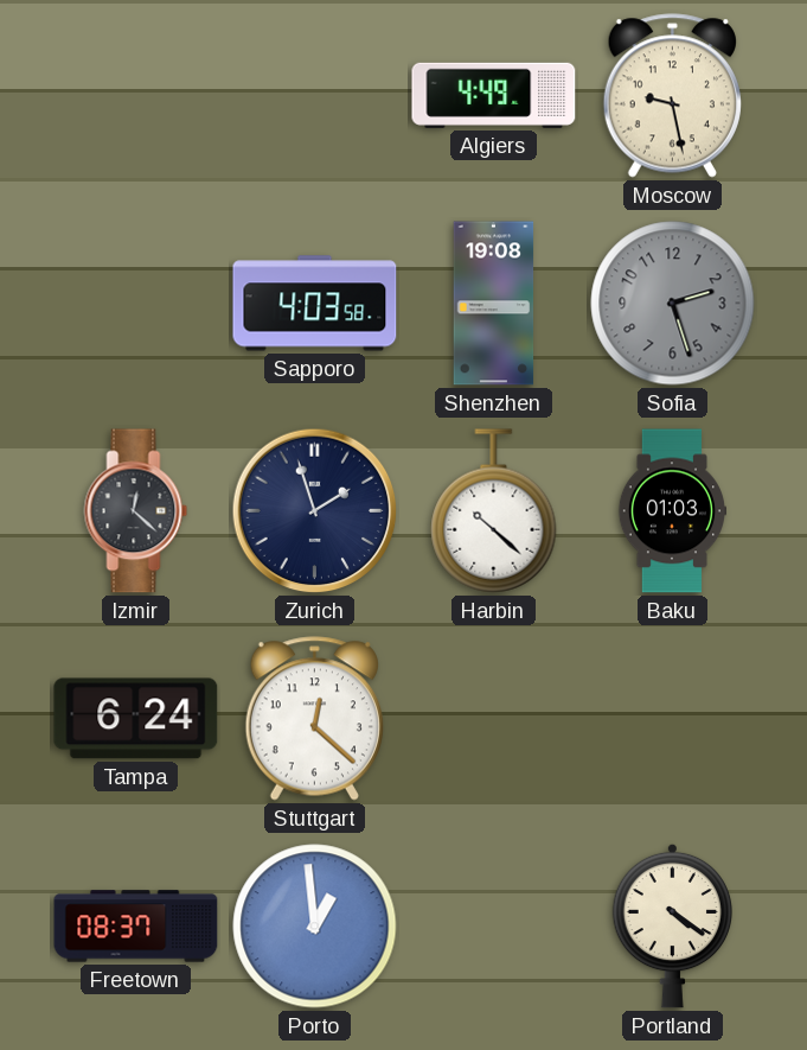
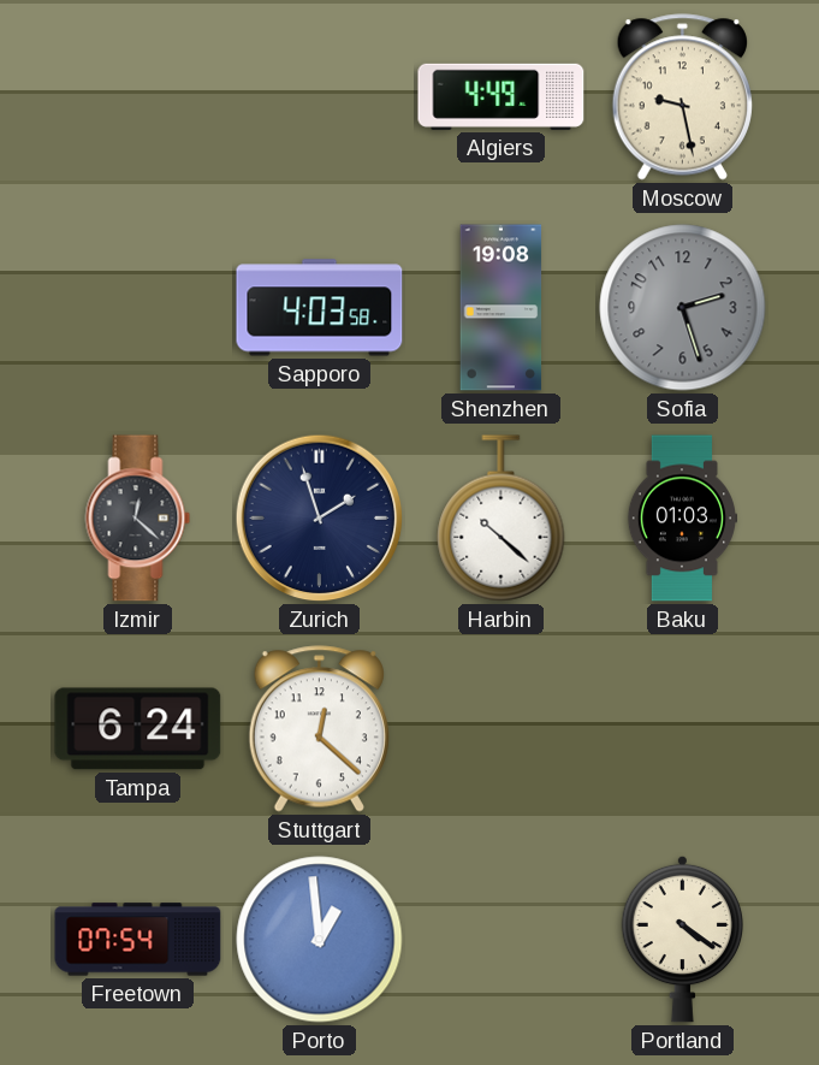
Freetown: 08:37 -> 07:54
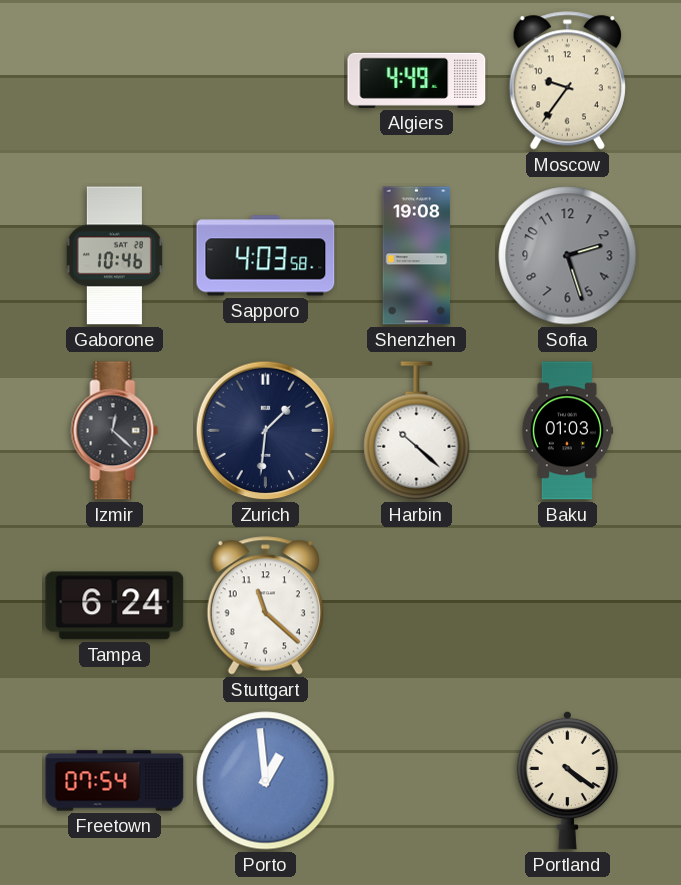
Moscow: 9:28 -> 9:36
Gaborone: none -> 10:46
Zurich: 1:57 -> 1:31
Stuttgart: 12:22 -> 11:22
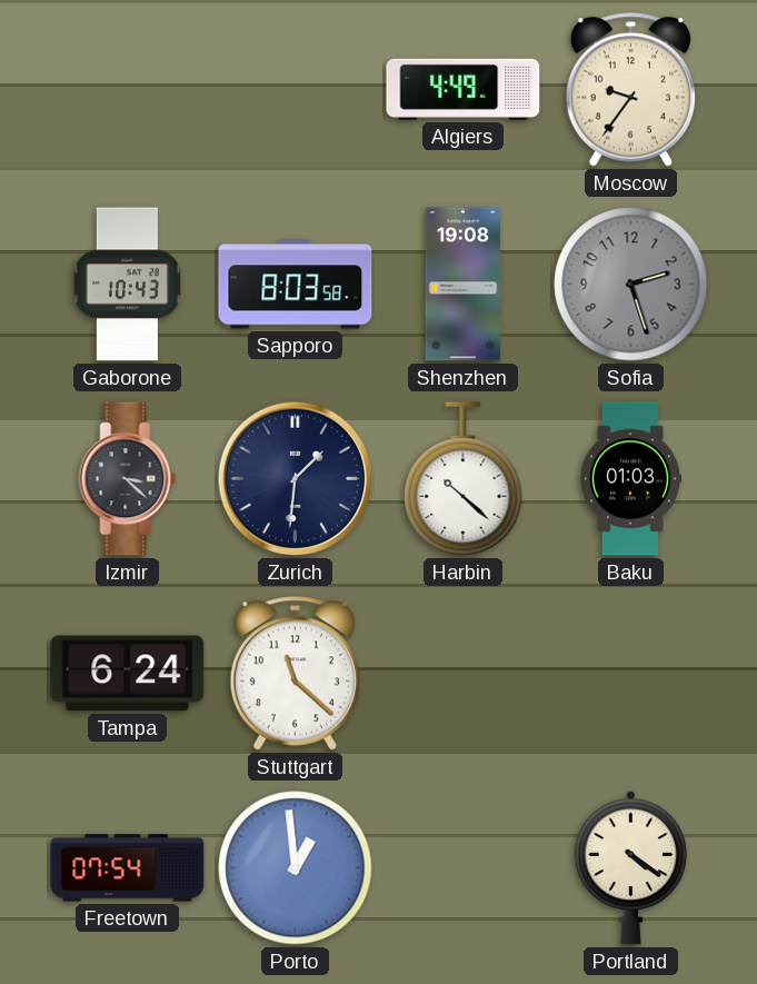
Gaborone: 10:46 -> 10:43
Sapporo: 4:03 -> 8:03
Izmir: 12:22 -> 3:22
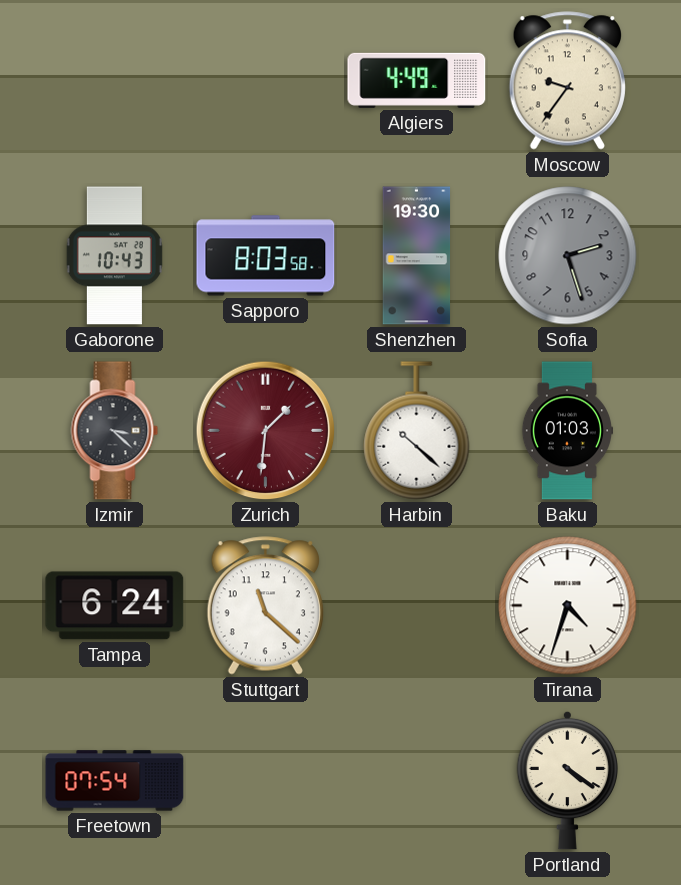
Shenzhen: 19:08 -> 19:30
Zurich dial: navy -> burgundy
Tirana: none -> 4:33
Porto: 12:59 -> none
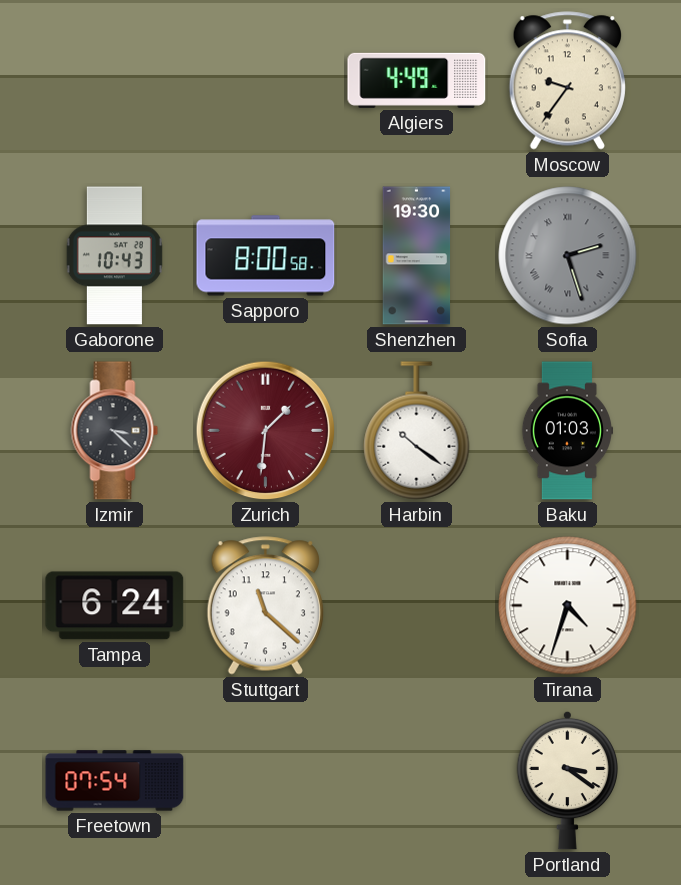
Sapporo: 8:03 -> 8:00
Sofia numerals: Arabic -> Roman
Harbin: 10:22 -> 10:21
Portland: 4:21 -> 3:21
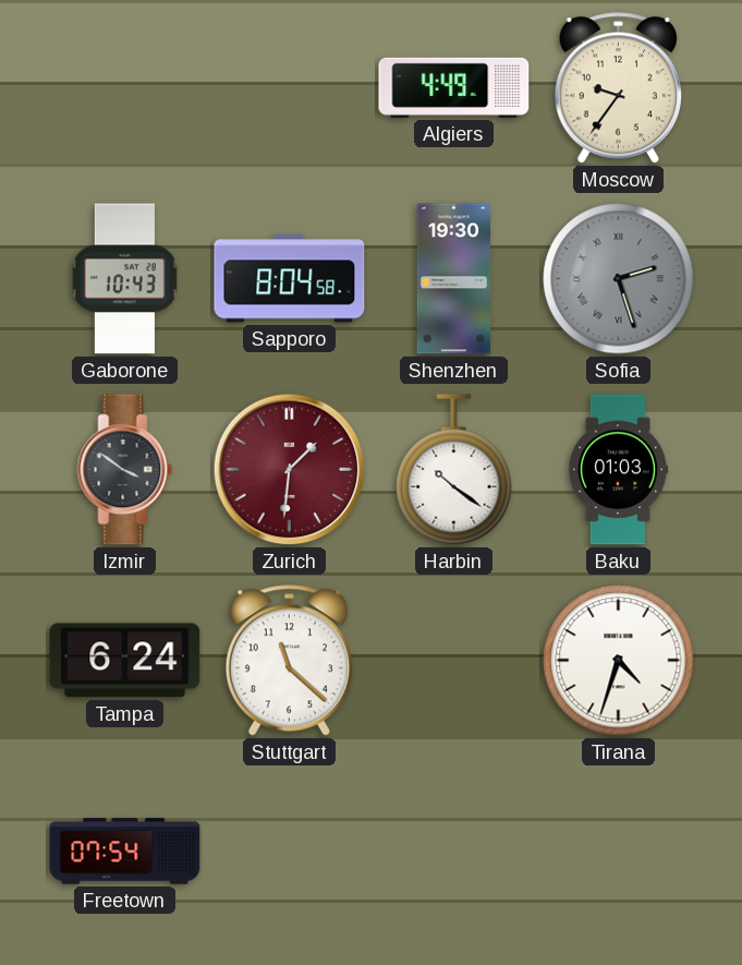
Sapporo: 8:00 -> 8:04
Izmir: 3:22 -> 3:51
Portland: 3:21 -> none
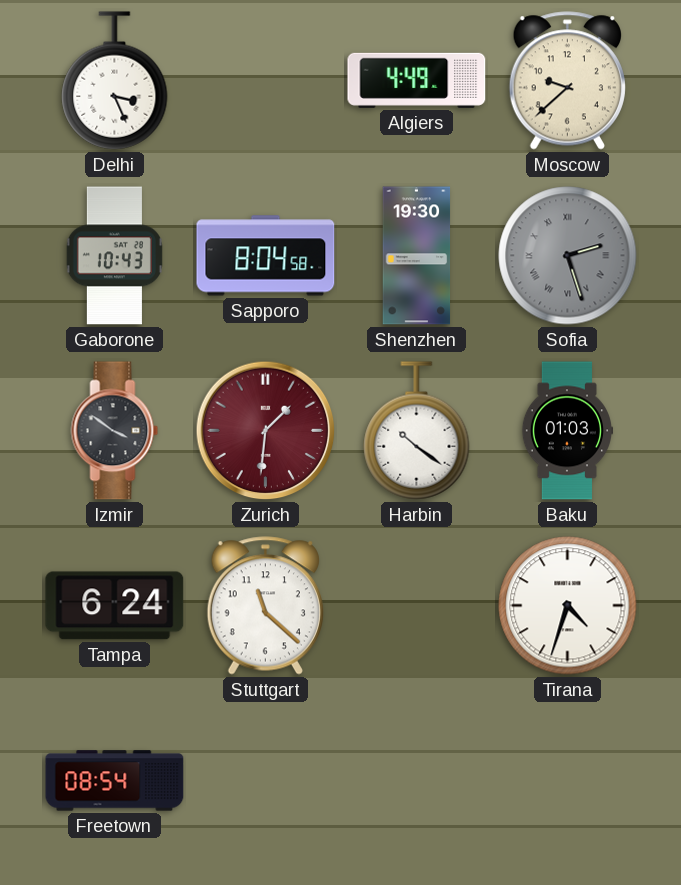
Delhi: none -> 3:26
Moscow: 9:36 -> 9:38
Freetown: 07:54 -> 08:54
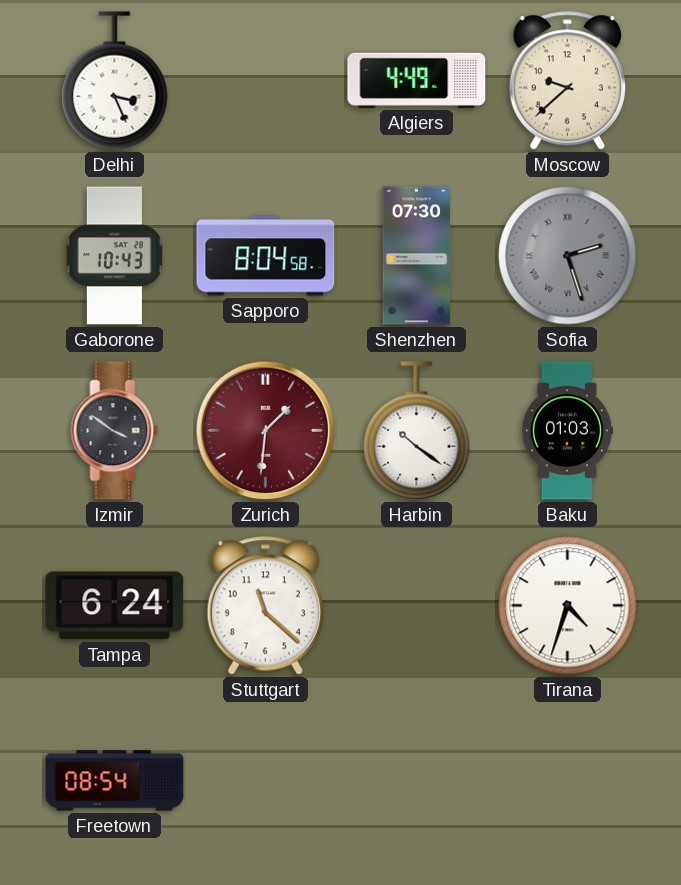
Shenzhen: 19:30 -> 07:30
